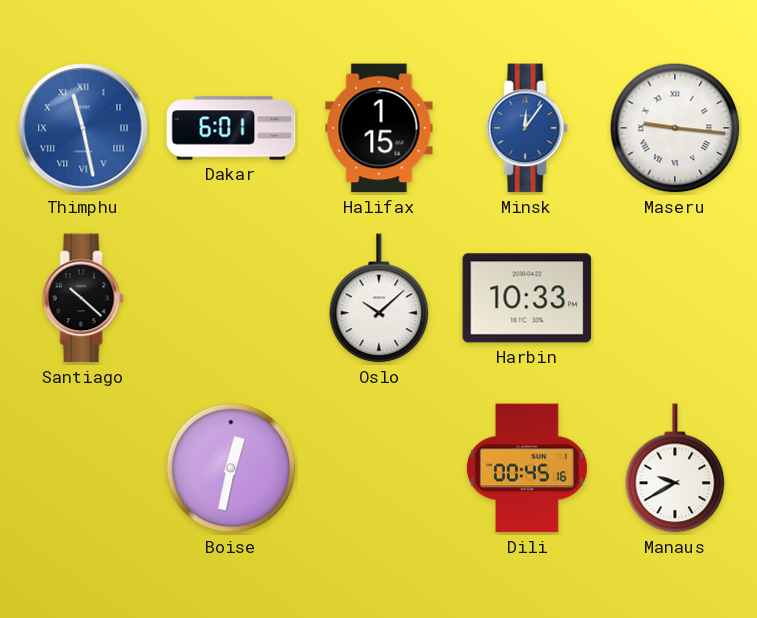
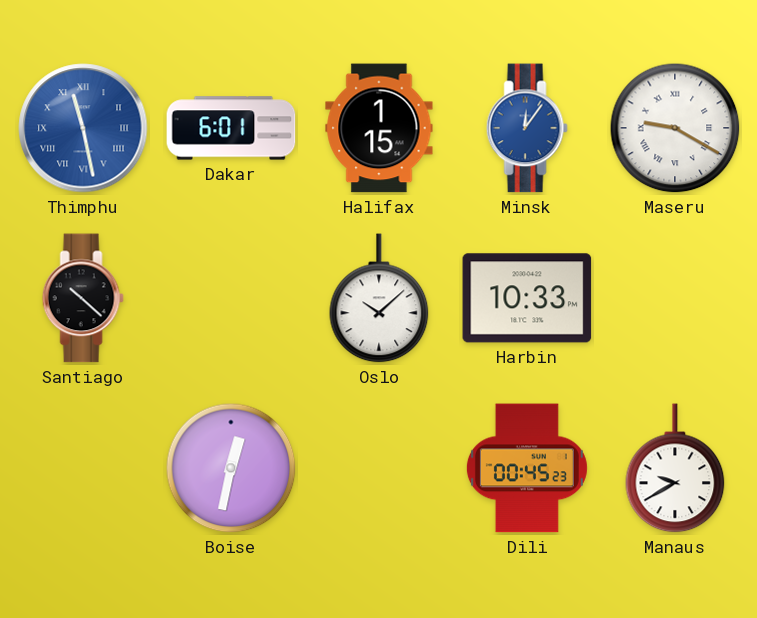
Maseru: 9:16 -> 9:20
Dili: 00:45:16 -> 00:45:23
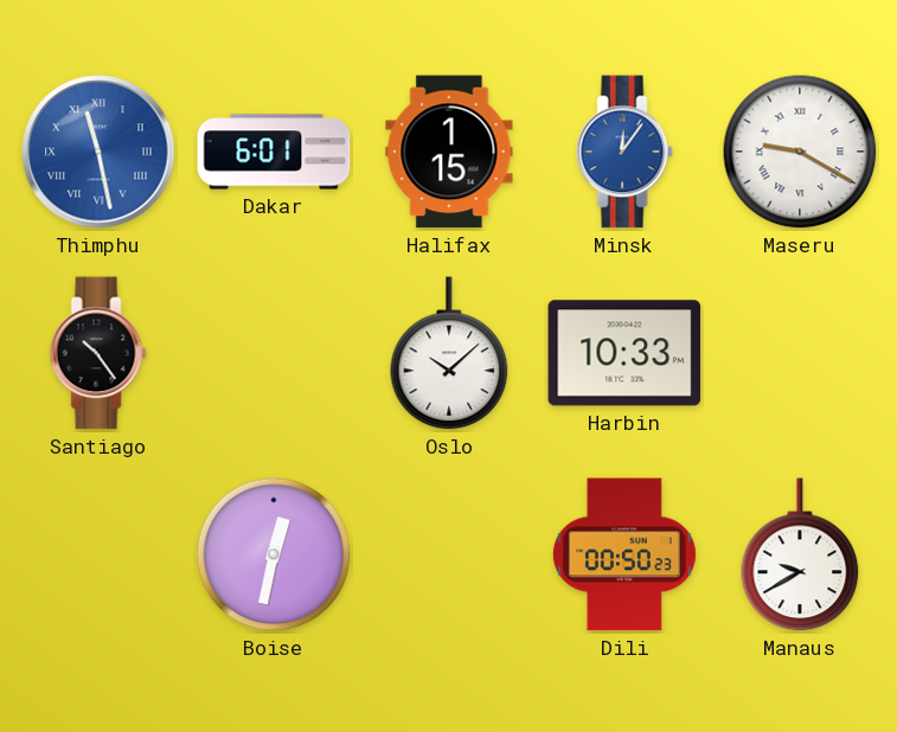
Santiago: 10:22 -> 10:24
Dili: 00:45 -> 00:50
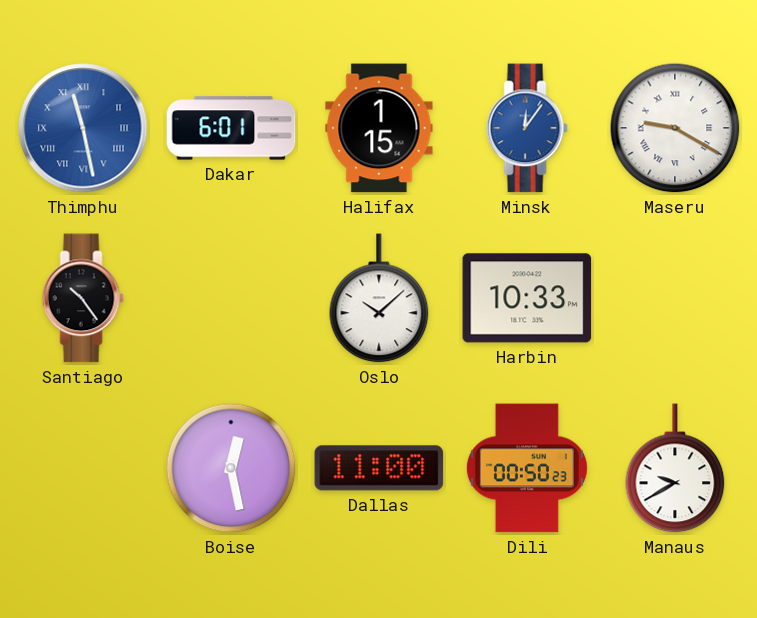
Boise: 12:32 -> 12:28
Dallas: none -> 11:00
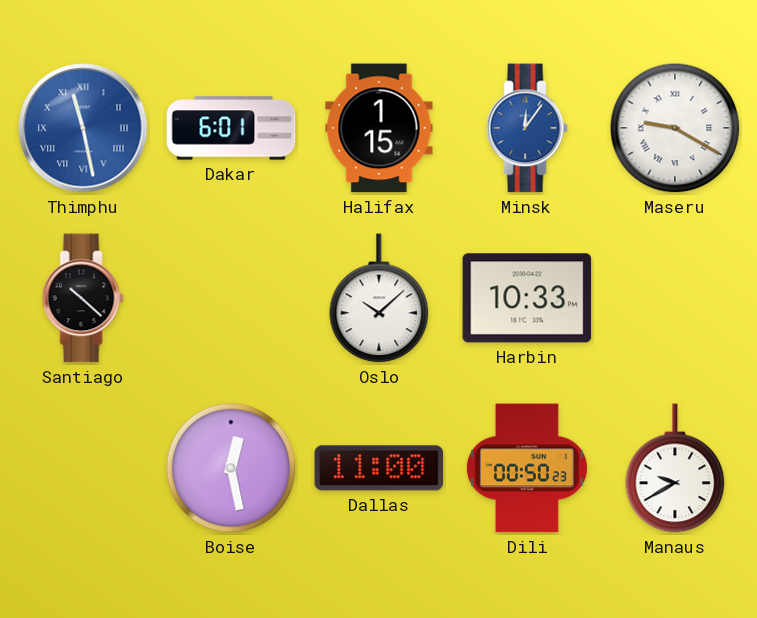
Santiago: 10:24 -> 10:22
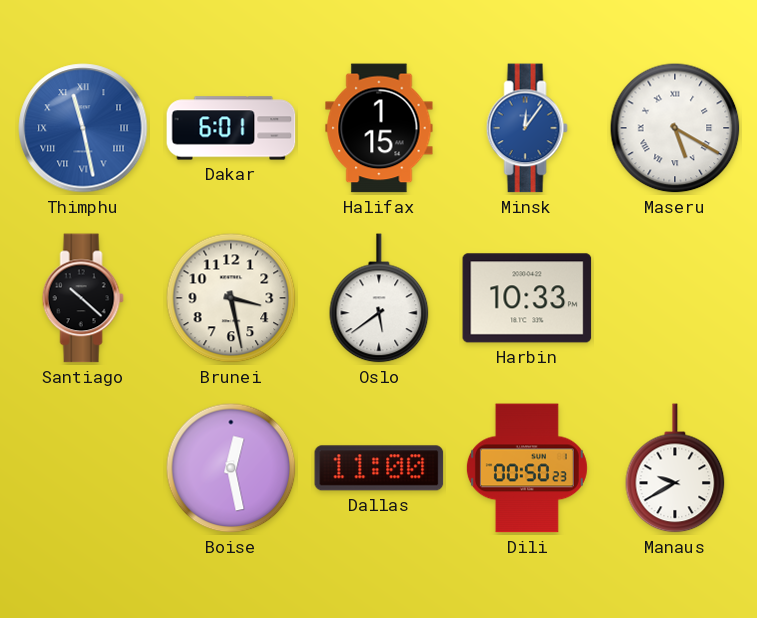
Maseru: 9:20 -> 5:20
Brunei: none -> 3:28
Oslo: 10:08 -> 5:39
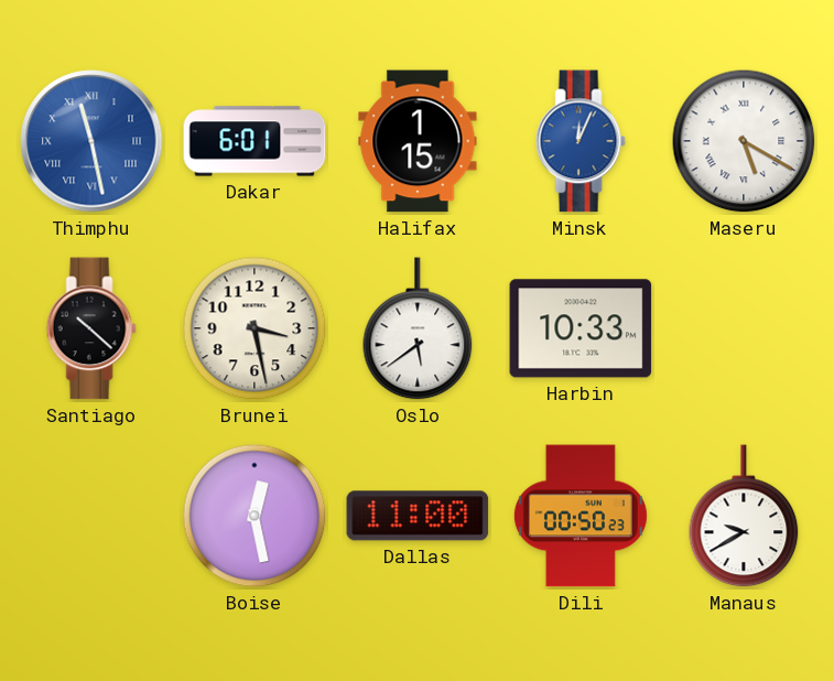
Minsk: 12:06 -> 12:04
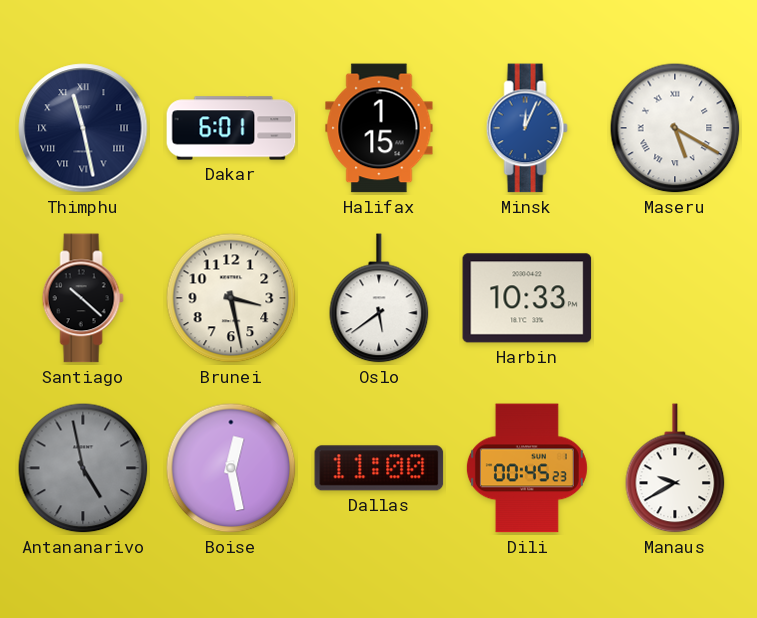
Thimphu dial: blue -> navy
Antananarivo: none -> 4:58
Dili: 00:50 -> 00:45
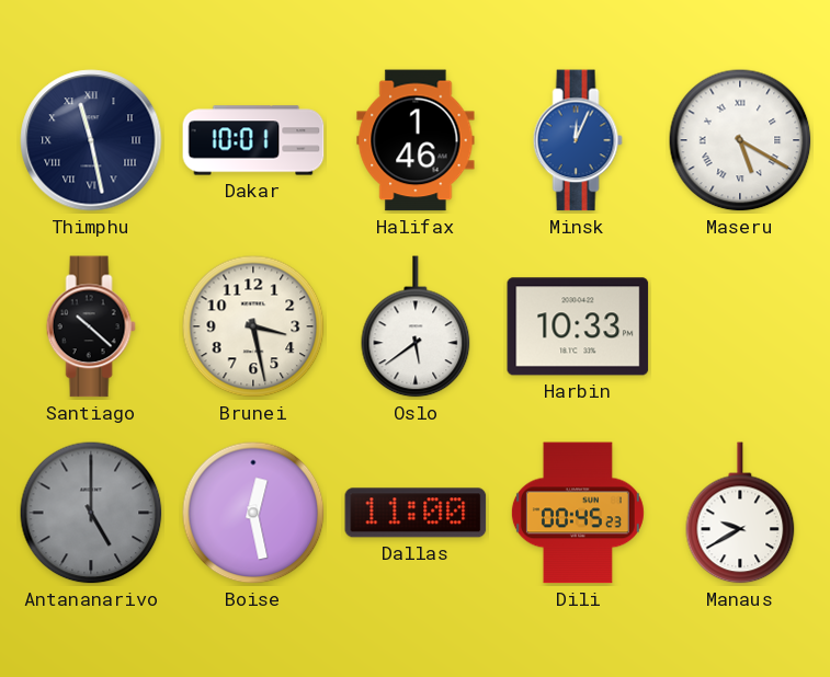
Dakar: 6:01 -> 10:01
Halifax: 1:15 -> 1:46
Antananarivo: 4:58 -> 5:00
